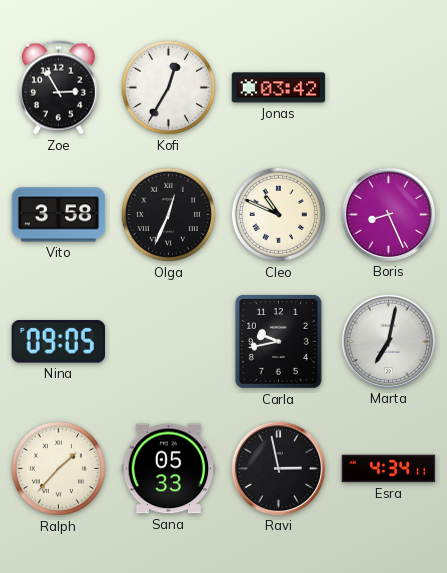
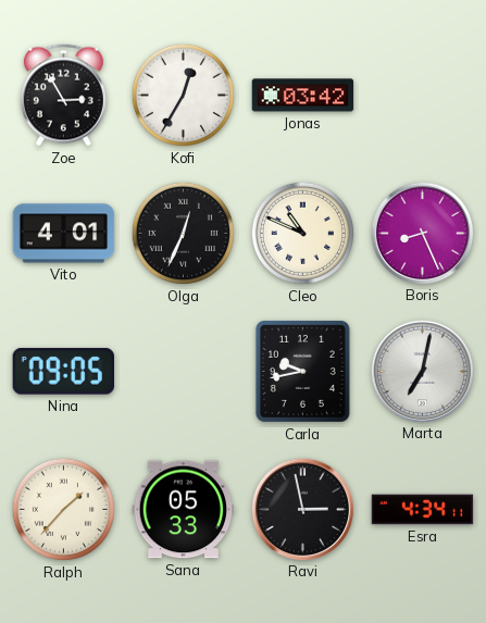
Vito: 3:58 -> 4:01
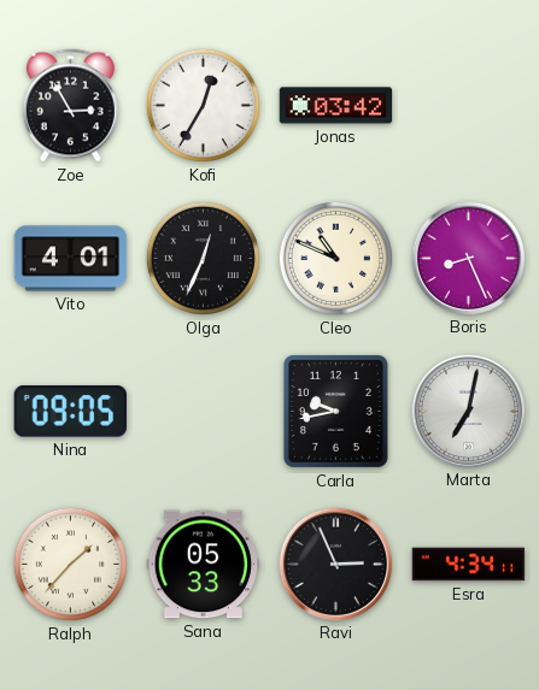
Ravi: 2:58 -> 2:56
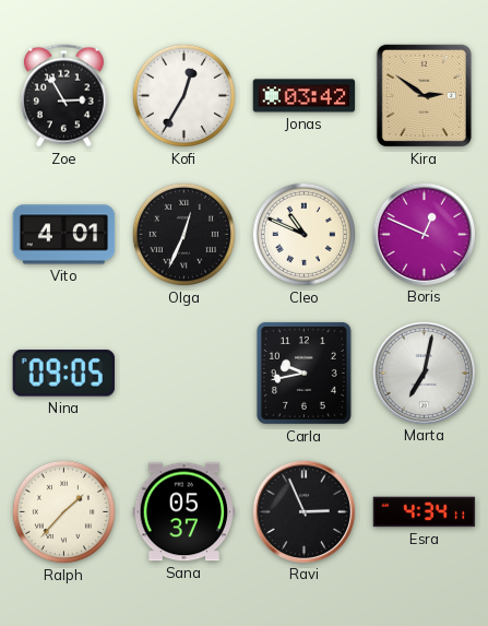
Kira: none -> 2:51
Boris: 8:26 -> 12:49
Sana: 05:33 -> 05:37
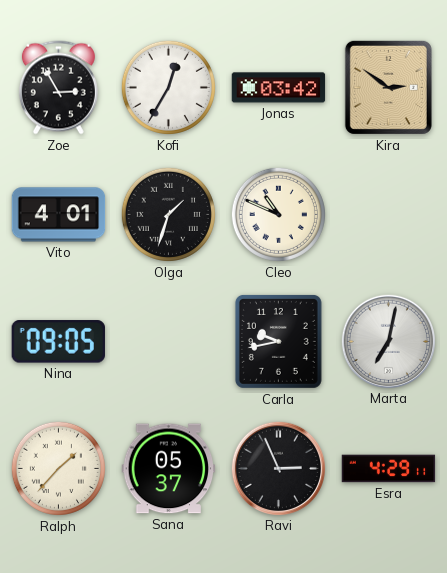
Olga: 12:34 -> 1:33
Boris: 12:49 -> none
Esra: 4:34 -> 4:29
